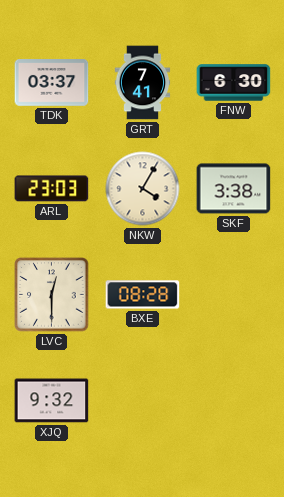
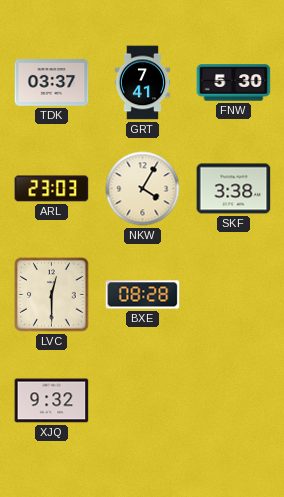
FNW: 6:30 -> 5:30
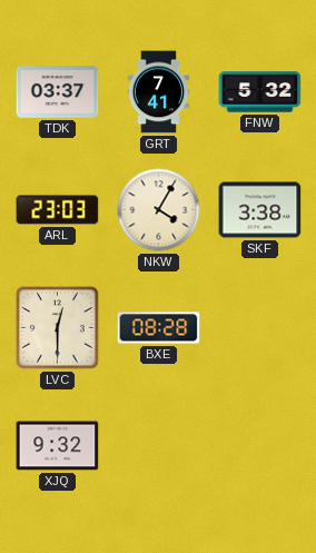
FNW: 5:30 -> 5:32
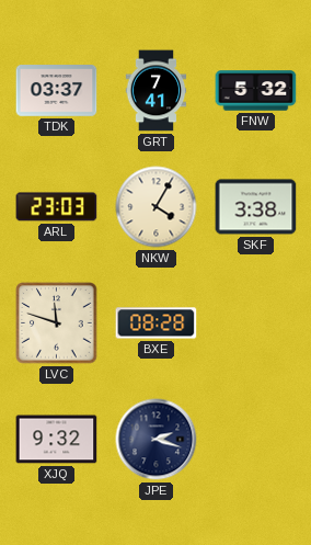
LVC: 12:30 -> 11:48
JPE: none -> 2:18
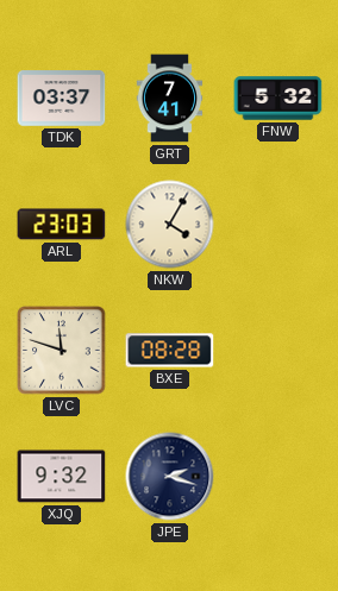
SKF: 3:38 -> none
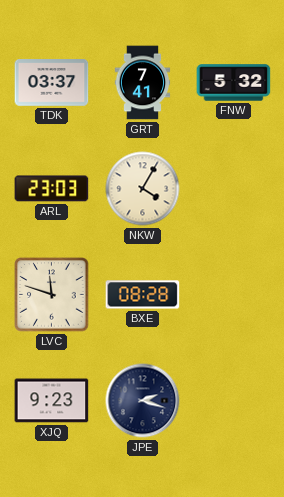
XJQ: 9:32 -> 9:23
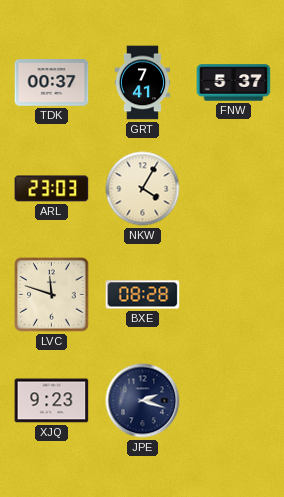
TDK: 03:37 -> 00:37
FNW: 5:32 -> 5:37
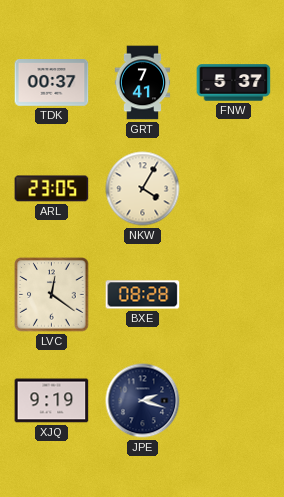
ARL: 23:03 -> 23:05
LVC: 11:48 -> 12:21
XJQ: 9:23 -> 9:19
